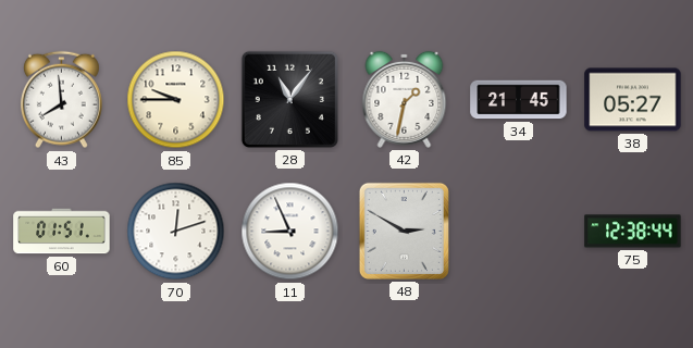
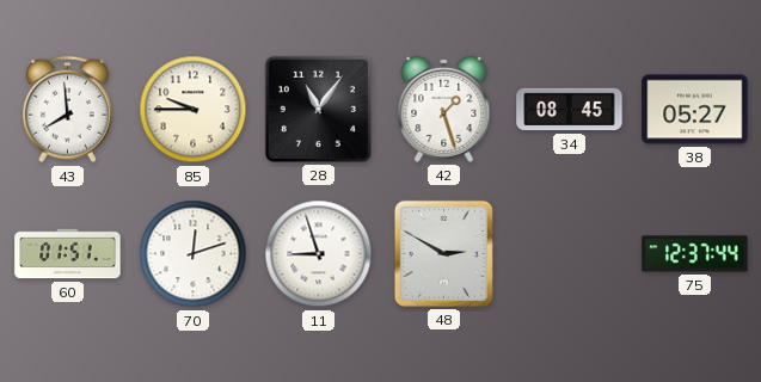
42: 1:32 -> 1:27
34: 21:45 -> 08:45
11: 8:56 -> 8:57
75: 12:38 -> 12:37
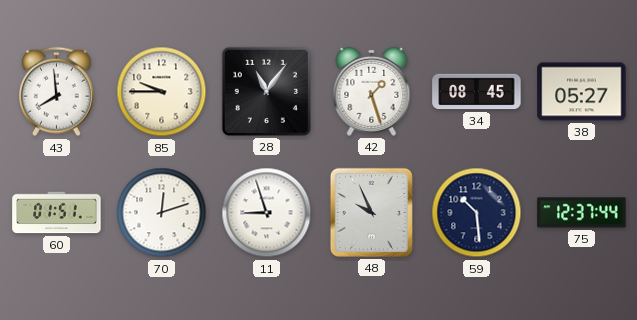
48: 2:50 -> 9:56
59: none -> 10:29
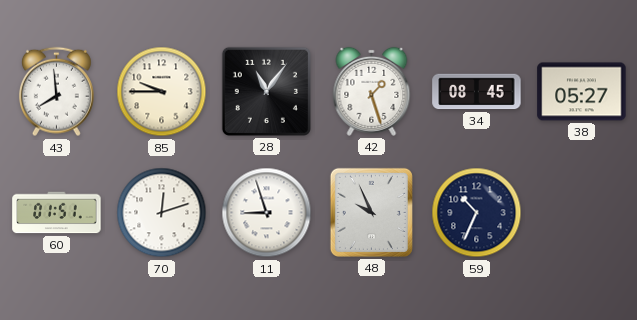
59: 10:29 -> 10:34
75: 12:37 -> none
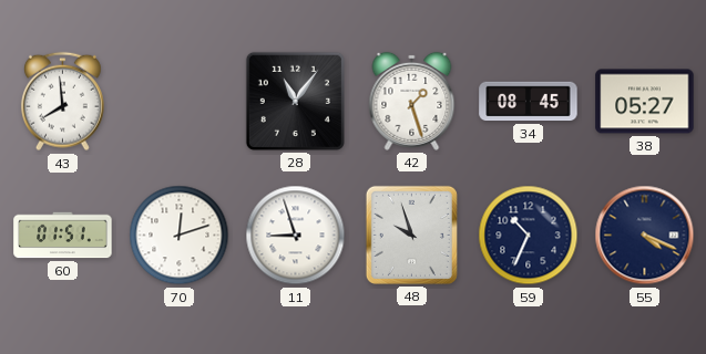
85: 9:45 -> none
48: 9:56 -> 9:57
55: none -> 4:19
